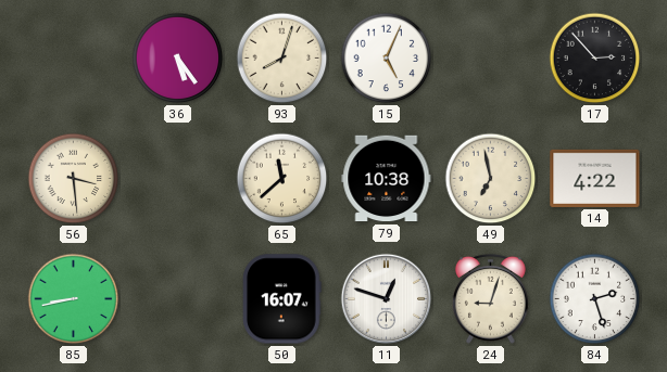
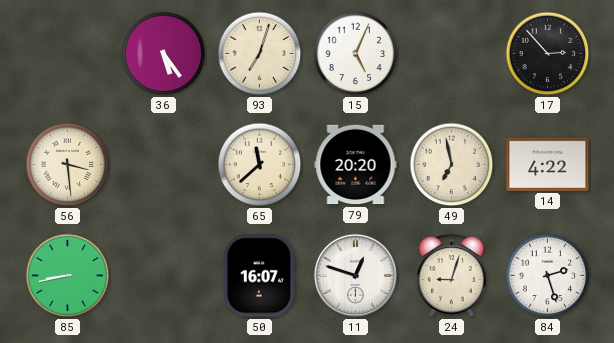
93: 8:03 -> 7:03
79: 10:38 -> 20:20
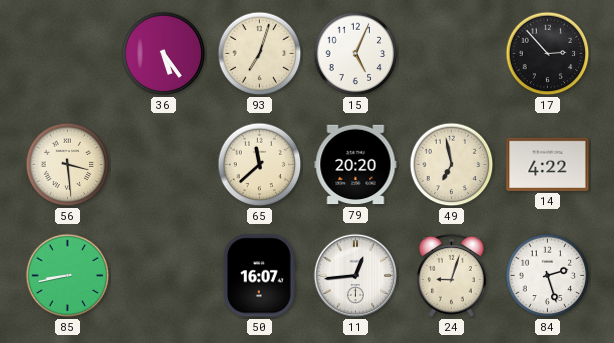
11: 12:48 -> 12:44
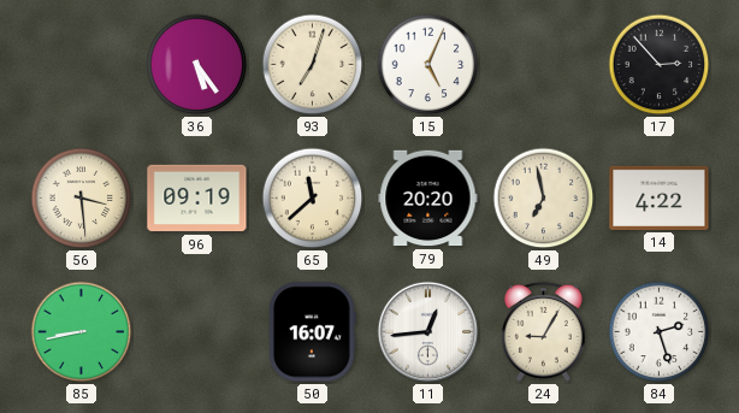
96: none -> 09:19
24: 9:03 -> 9:05
